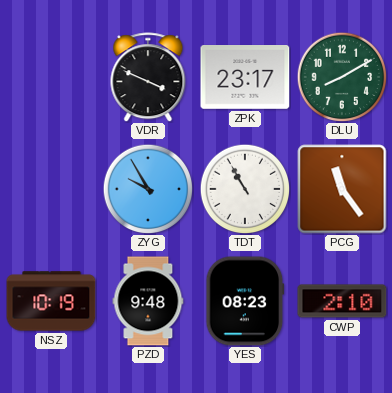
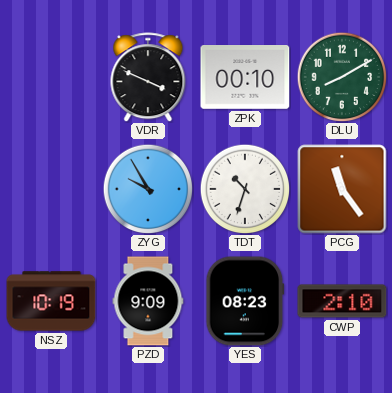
ZPK: 23:17 -> 00:10
TDT: 10:55 -> 10:33
PZD: 9:48 -> 9:09
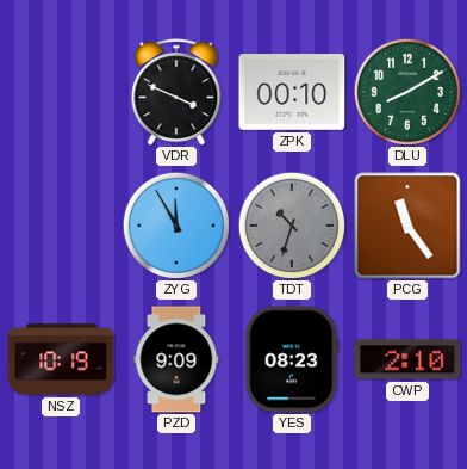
ZYG: 9:55 -> 11:55
TDT dial: white -> grey
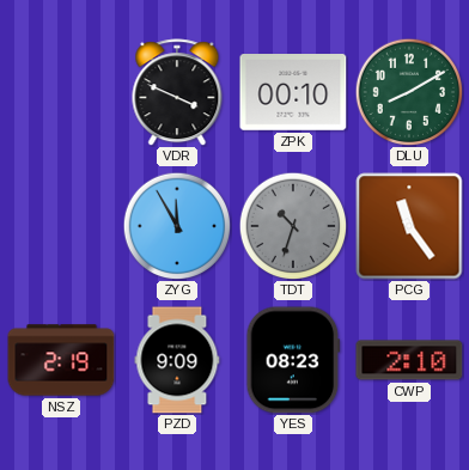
NSZ: 10:19 -> 2:19
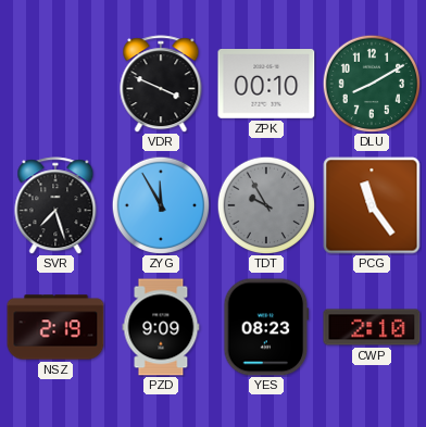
SVR: none -> 7:27
TDT: 10:33 -> 9:55
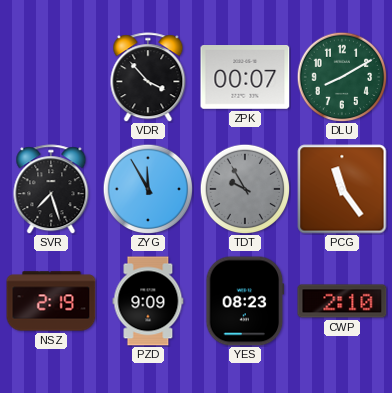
VDR: 3:49 -> 3:53
ZPK: 00:10 -> 00:07
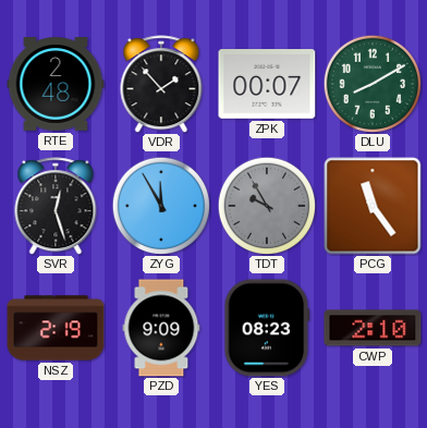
RTE: none -> 2:48
VDR: 3:53 -> 1:53
SVR: 7:27 -> 12:27
